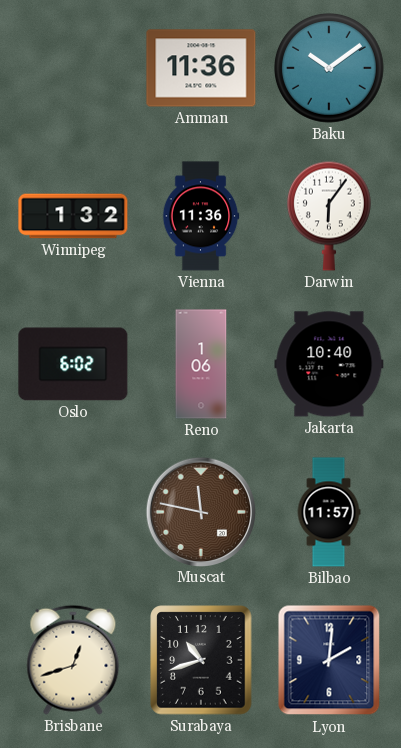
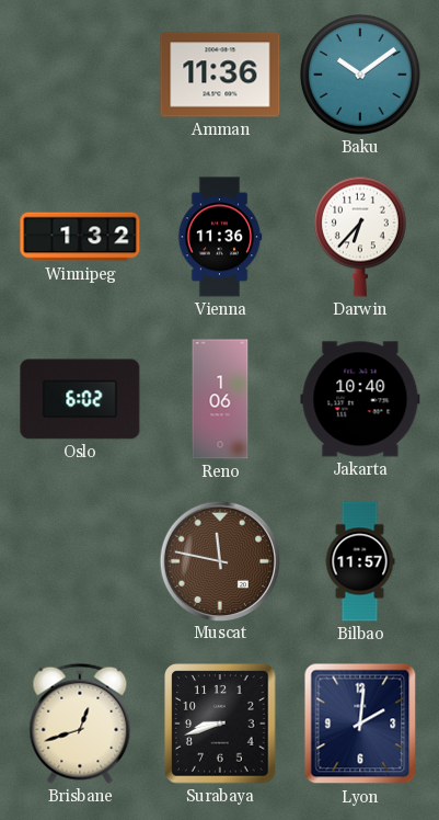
Darwin: 6:06 -> 6:37
Surabaya: 10:42 -> 8:42
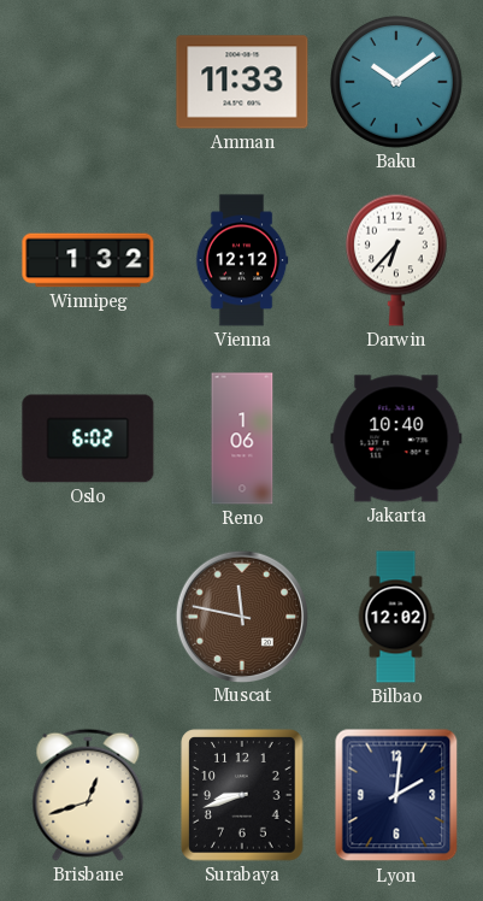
Amman: 11:36 -> 11:33
Vienna: 11:36 -> 12:12
Bilbao: 11:57 -> 12:02
